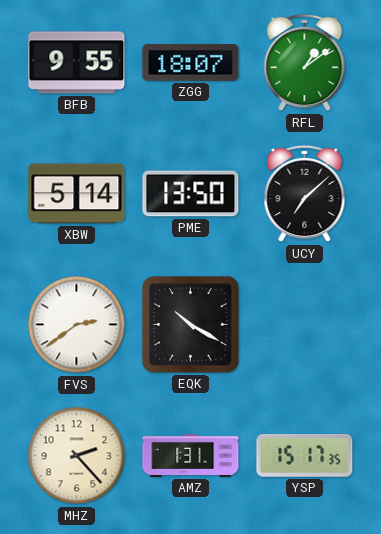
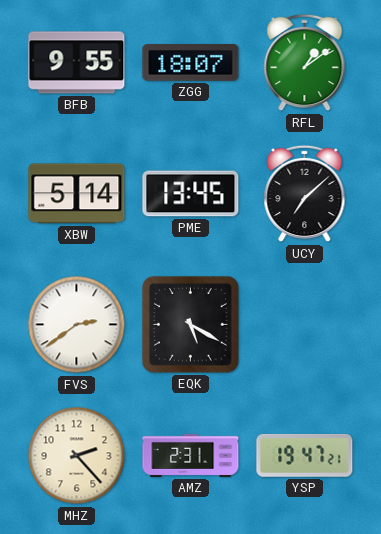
PME: 13:50 -> 13:45
EQK: 10:20 -> 5:20
AMZ: 1:31 -> 2:31
YSP: 15:17 -> 19:47
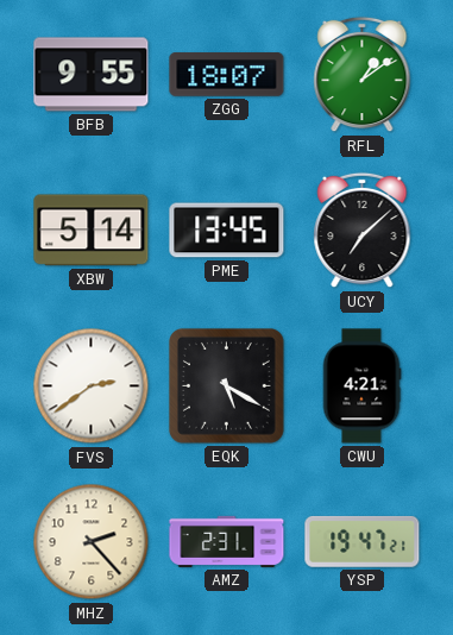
CWU: none -> 4:21
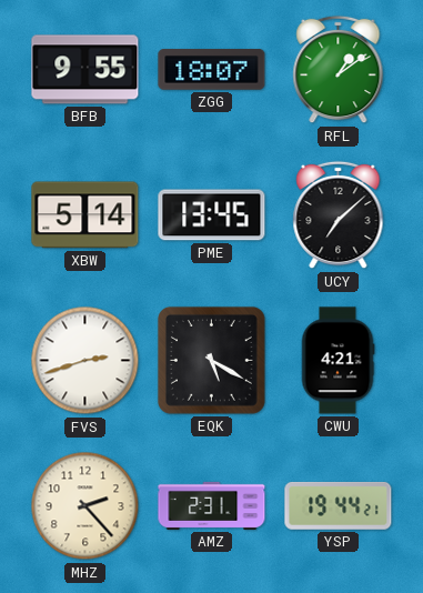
FVS: 2:39 -> 2:42
YSP: 19:47 -> 19:44
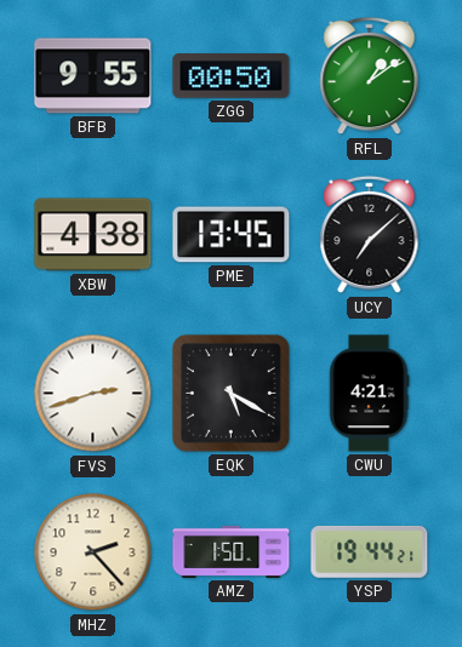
ZGG: 18:07 -> 00:50
XBW: 5:14 -> 4:38
AMZ: 2:31 -> 1:50
